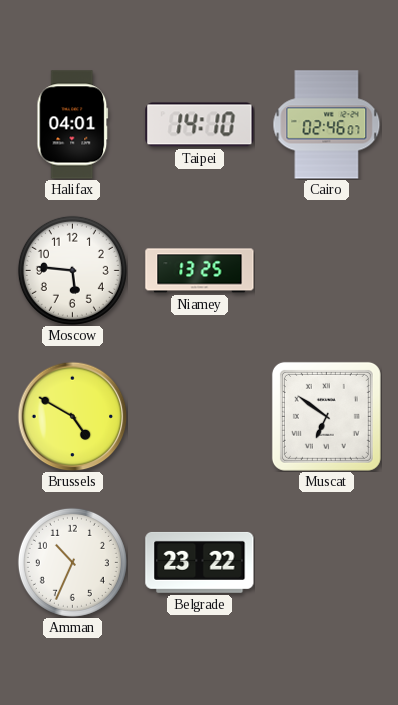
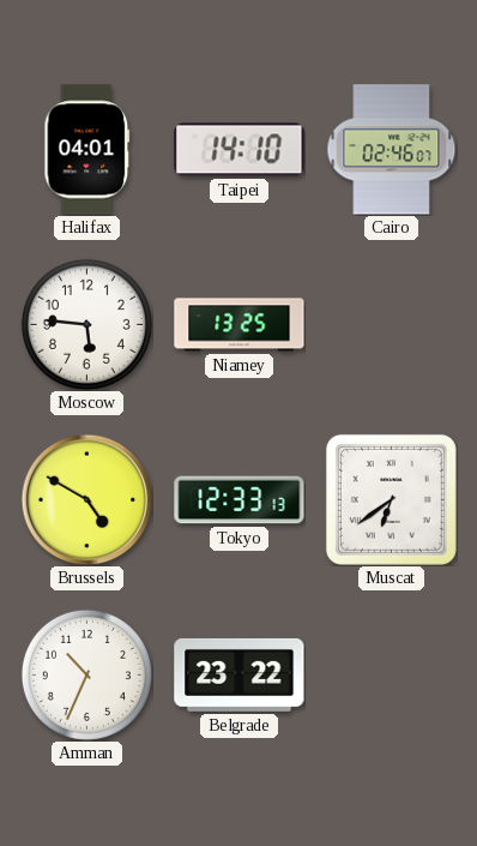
Tokyo: none -> 12:33
Muscat: 6:51 -> 6:39
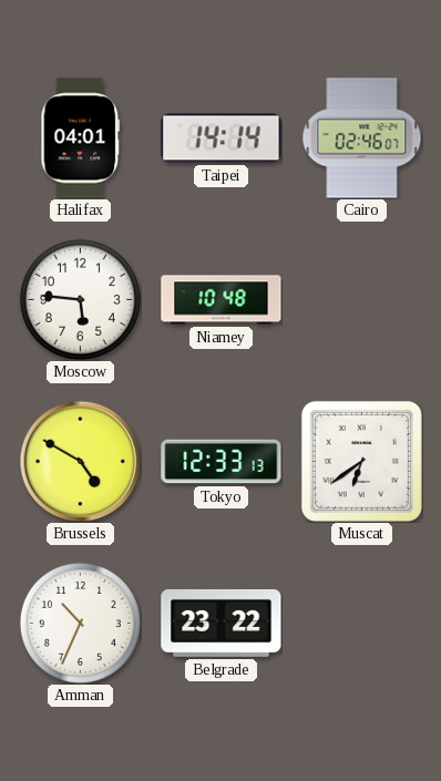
Taipei: 14:10 -> 14:14
Niamey: 13:25 -> 10:48
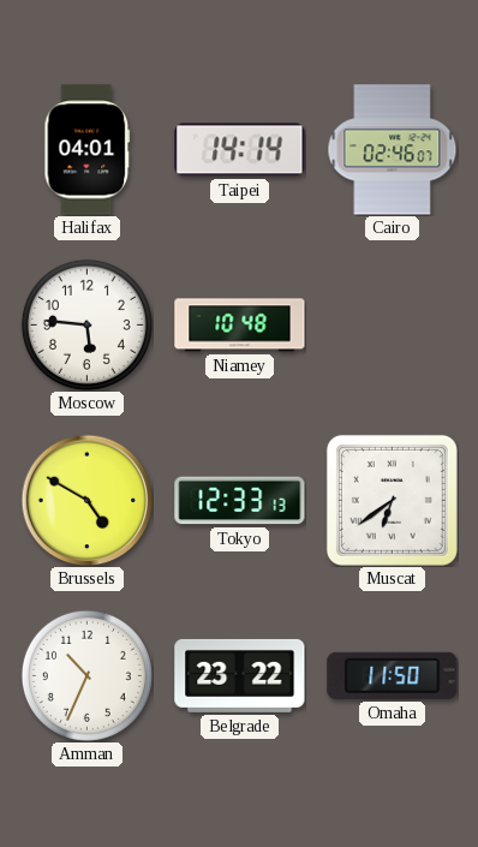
Omaha: none -> 11:50
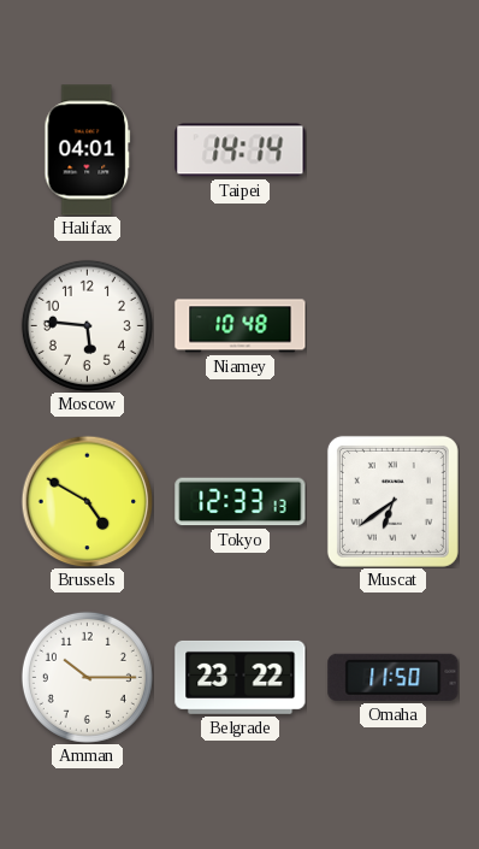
Cairo: 02:46 -> none
Amman: 10:34 -> 10:15
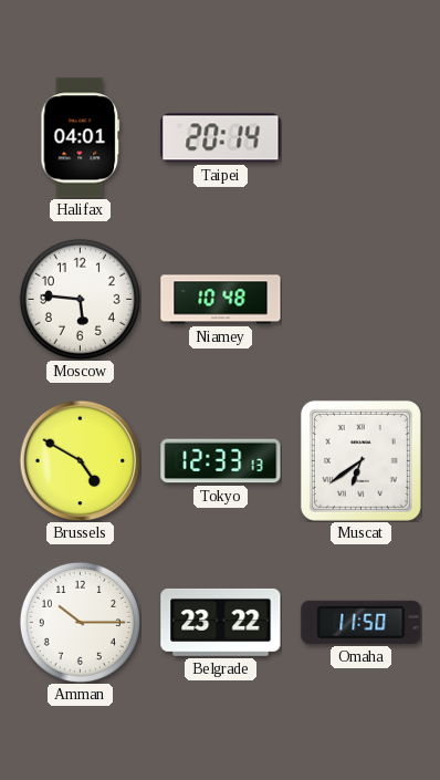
Taipei: 14:14 -> 20:14
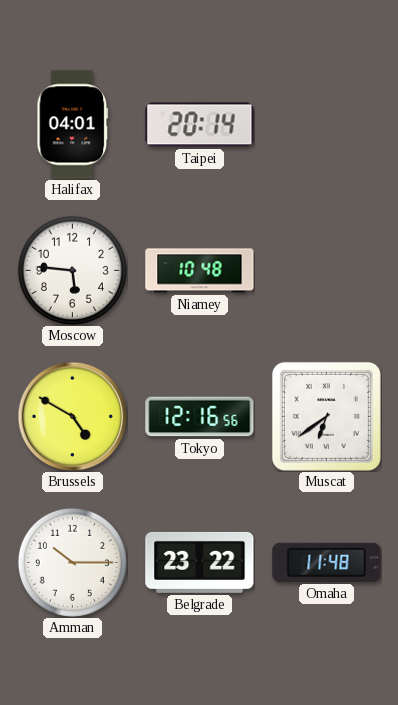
Tokyo: 12:33 -> 12:16
Omaha: 11:50 -> 11:48
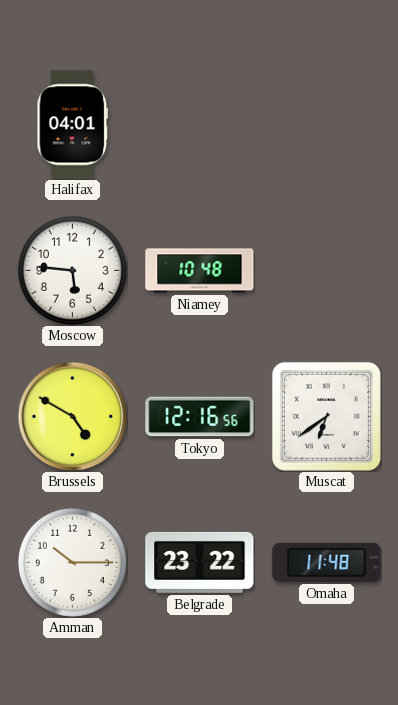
Taipei: 20:14 -> none
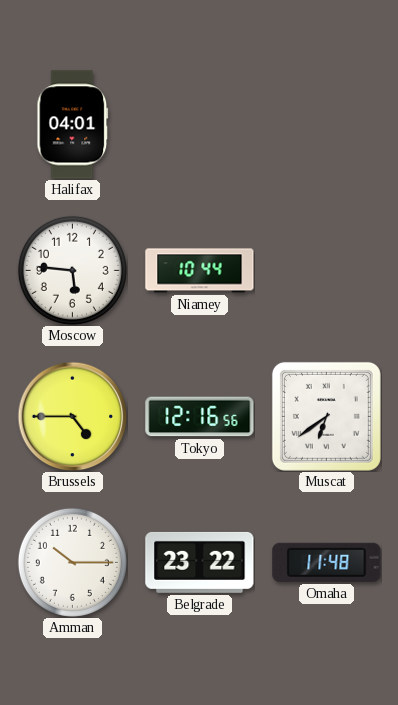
Niamey: 10:48 -> 10:44
Brussels: 4:50 -> 4:45
